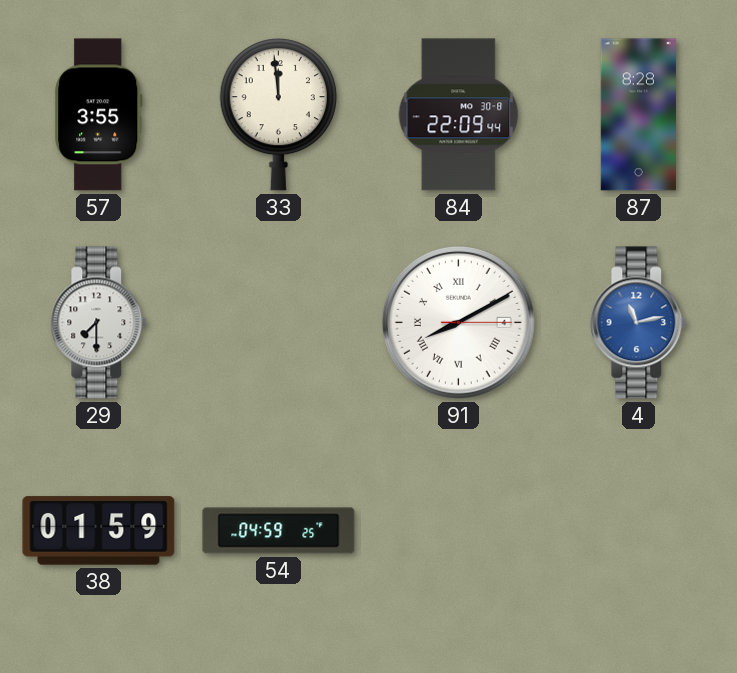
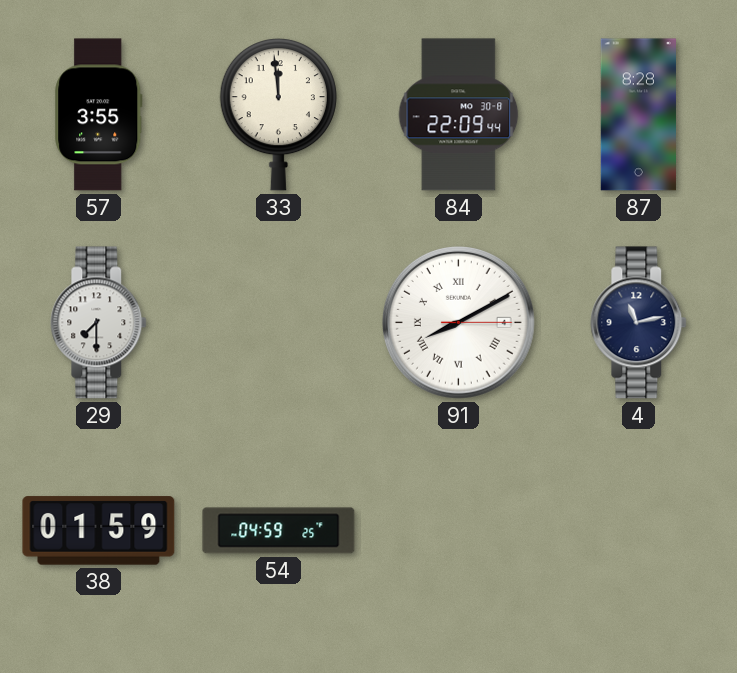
4 dial: blue -> navy
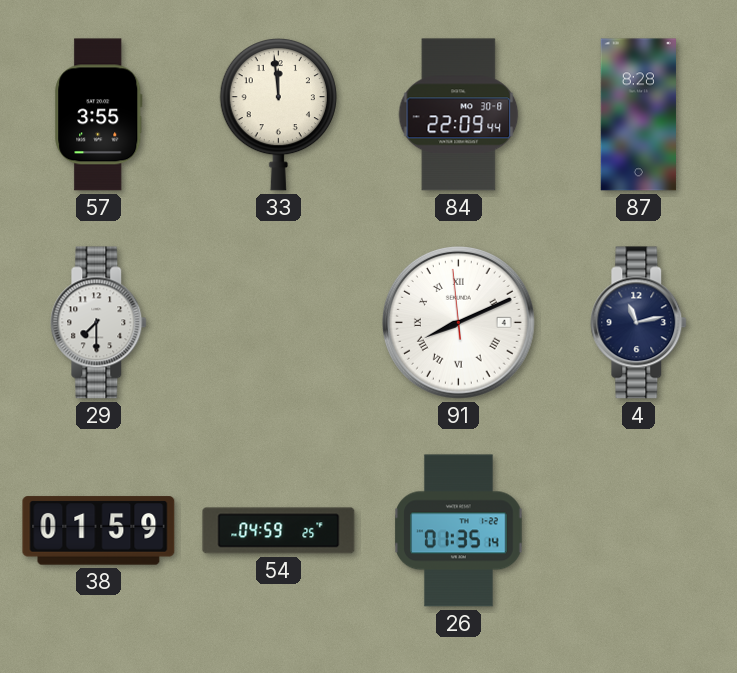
91: 8:10:15 -> 8:10:59
26: none -> 01:35
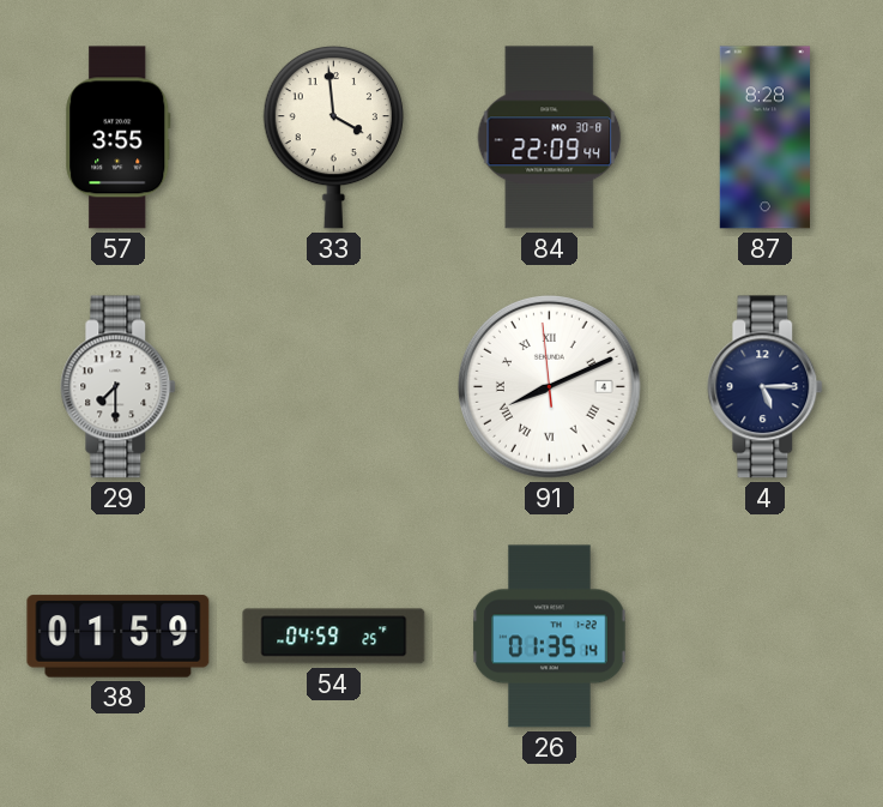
33: 11:59 -> 3:59
4: 11:13 -> 5:15
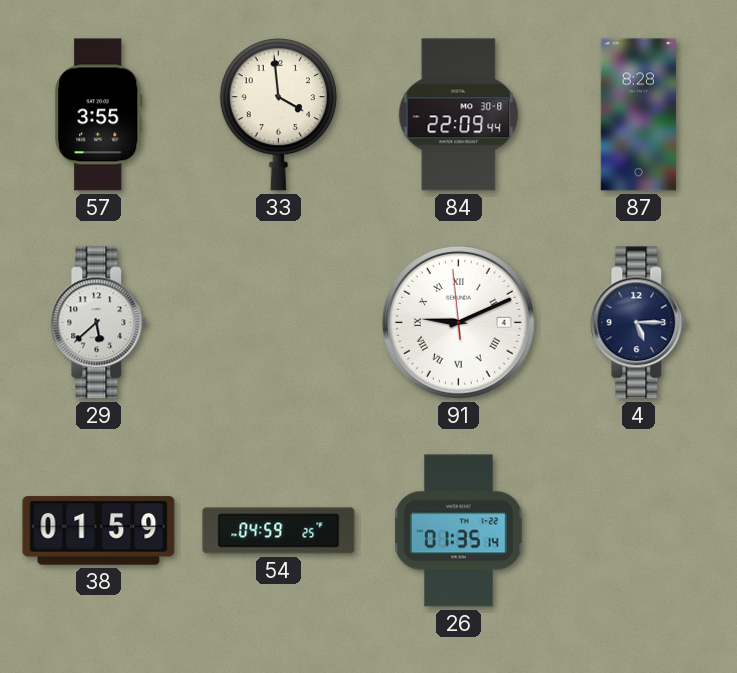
29: 7:30 -> 5:38
91: 8:10 -> 9:10
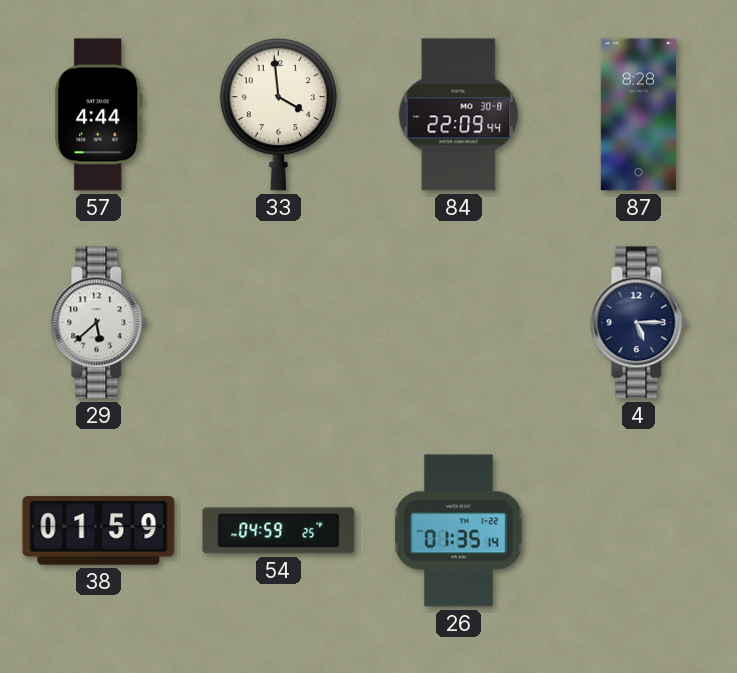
57: 3:55 -> 4:44
91: 9:10 -> none
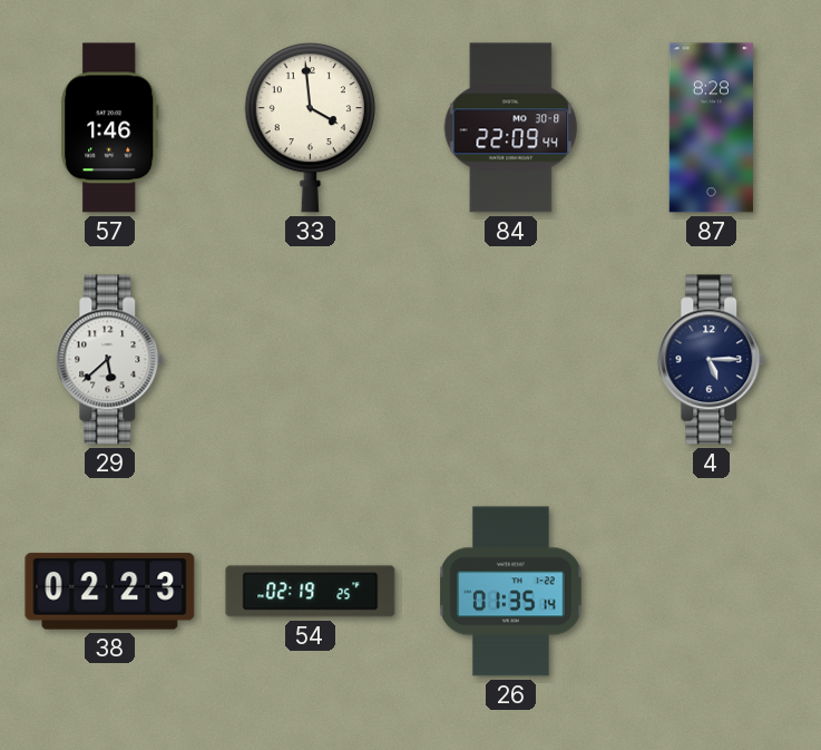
57: 4:44 -> 1:46
38: 01:59 -> 02:23
54: 04:59 -> 02:19
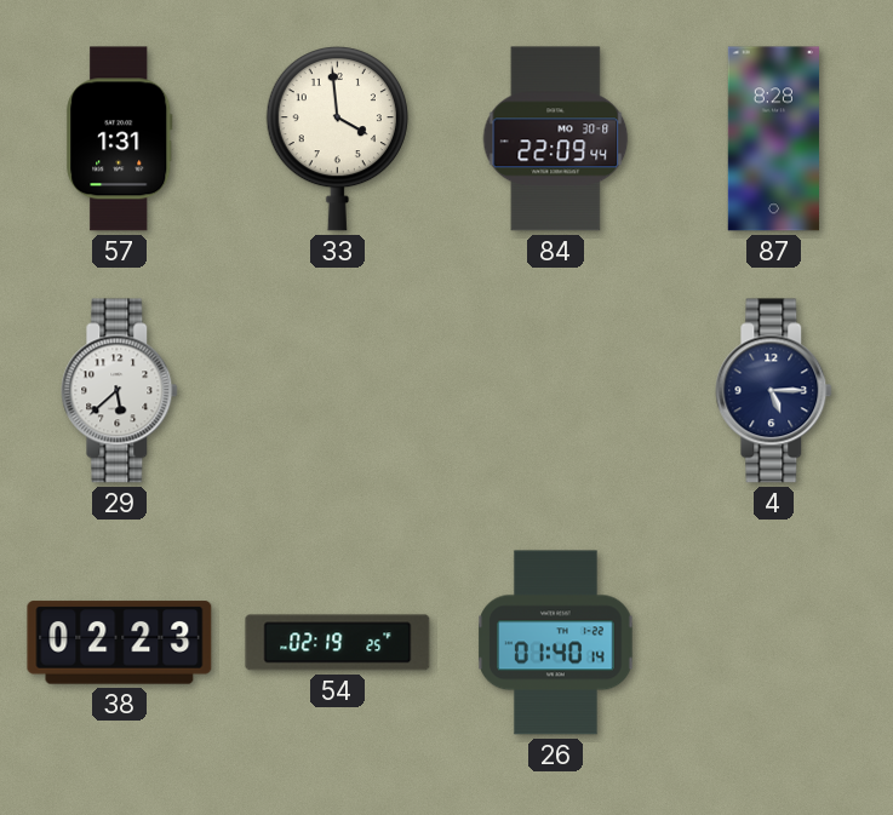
57: 1:46 -> 1:31
26: 01:35 -> 01:40
